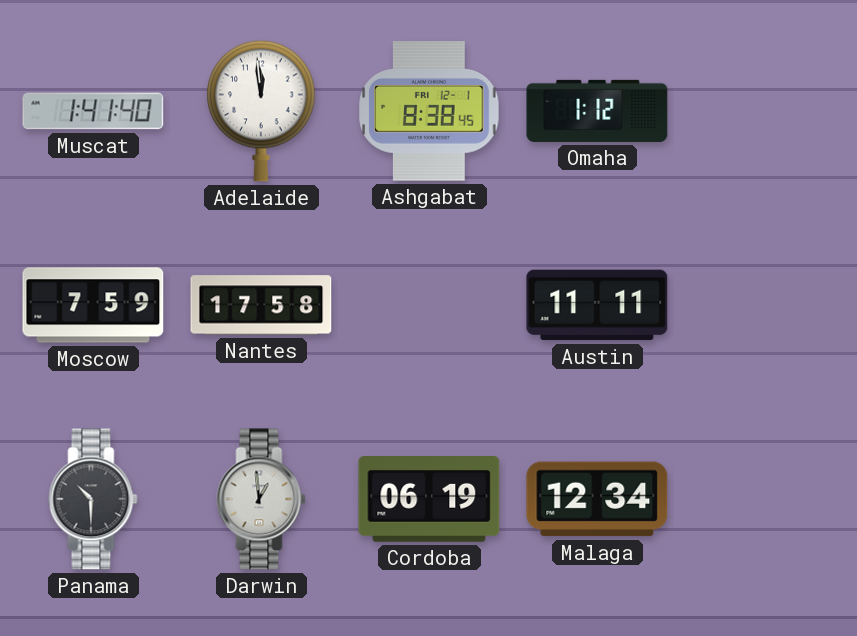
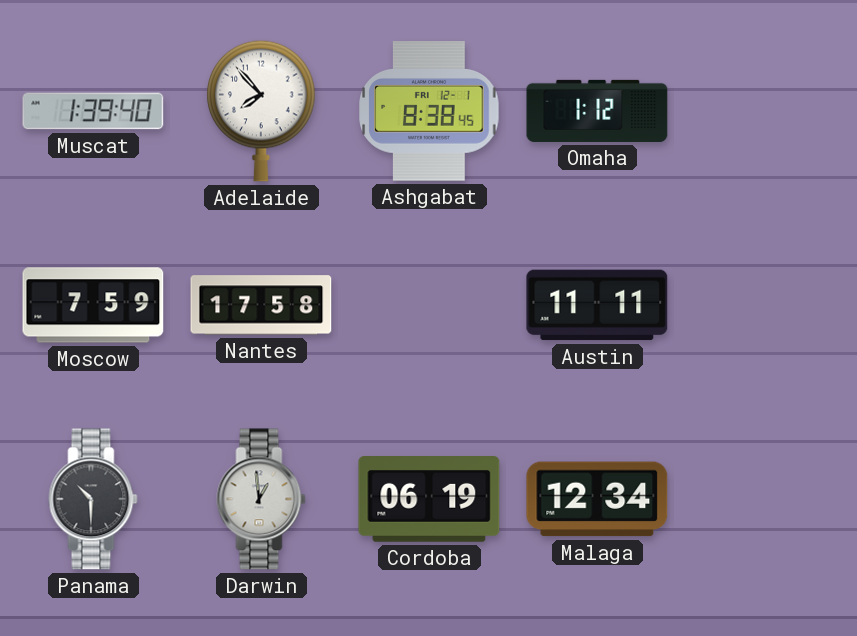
Muscat: 1:41 -> 1:39
Adelaide: 11:59 -> 7:53
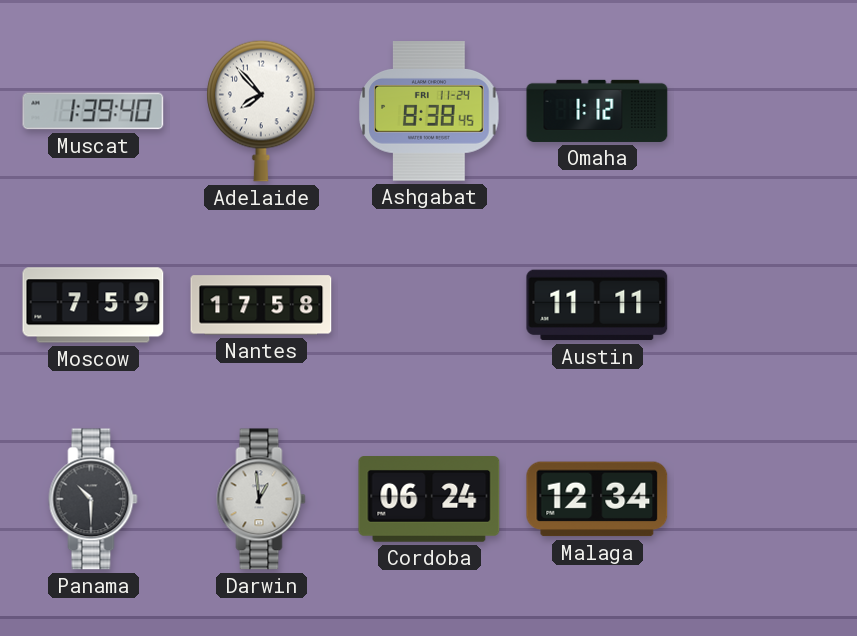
Ashgabat date: FRI 12-1 -> FRI 11-24
Cordoba: 06:19 -> 06:24
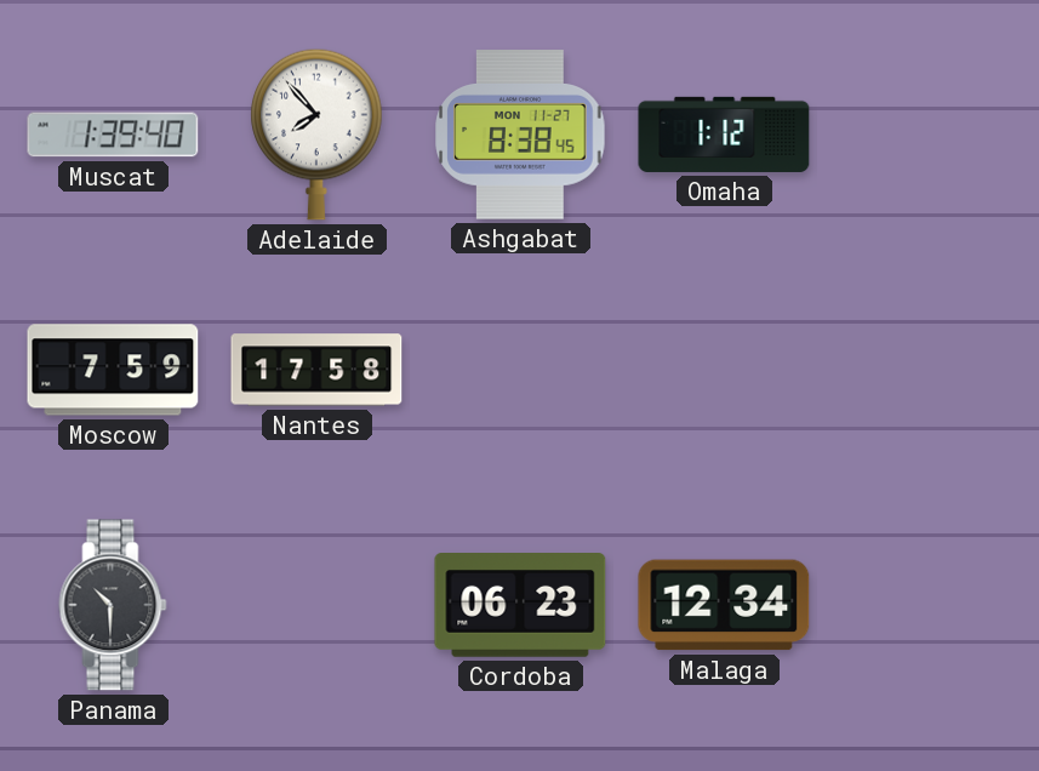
Ashgabat date: FRI 11-24 -> MON 11-27
Austin: 11:11 -> none
Darwin: 12:59 -> none
Cordoba: 06:24 -> 06:23
